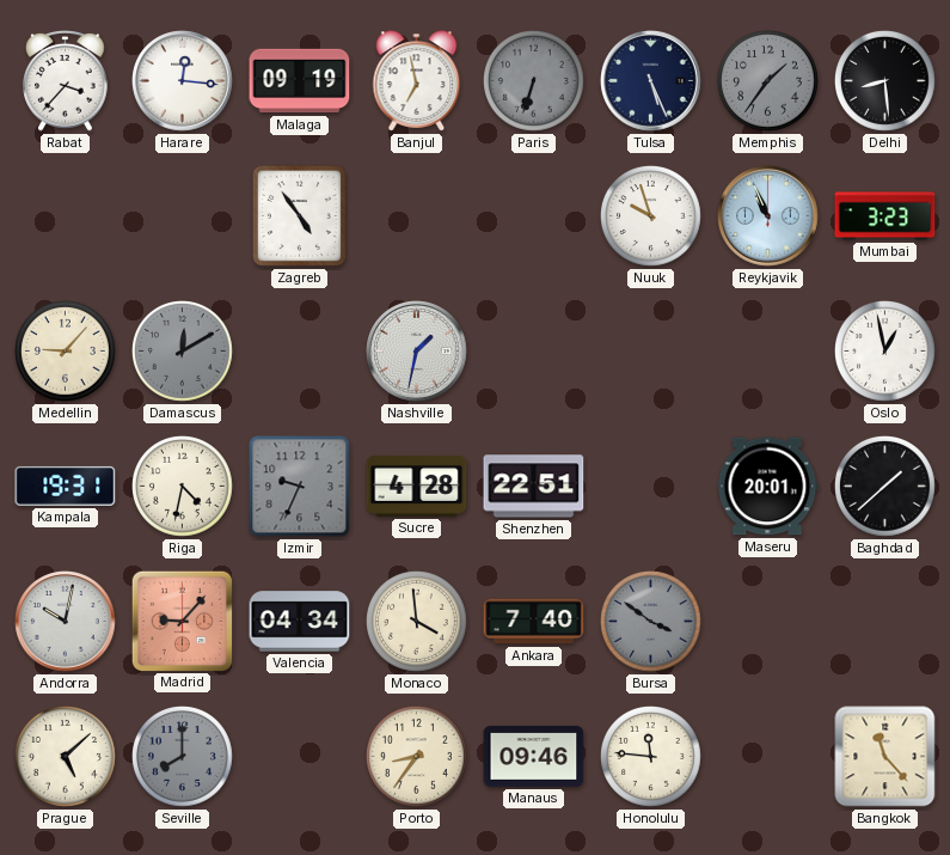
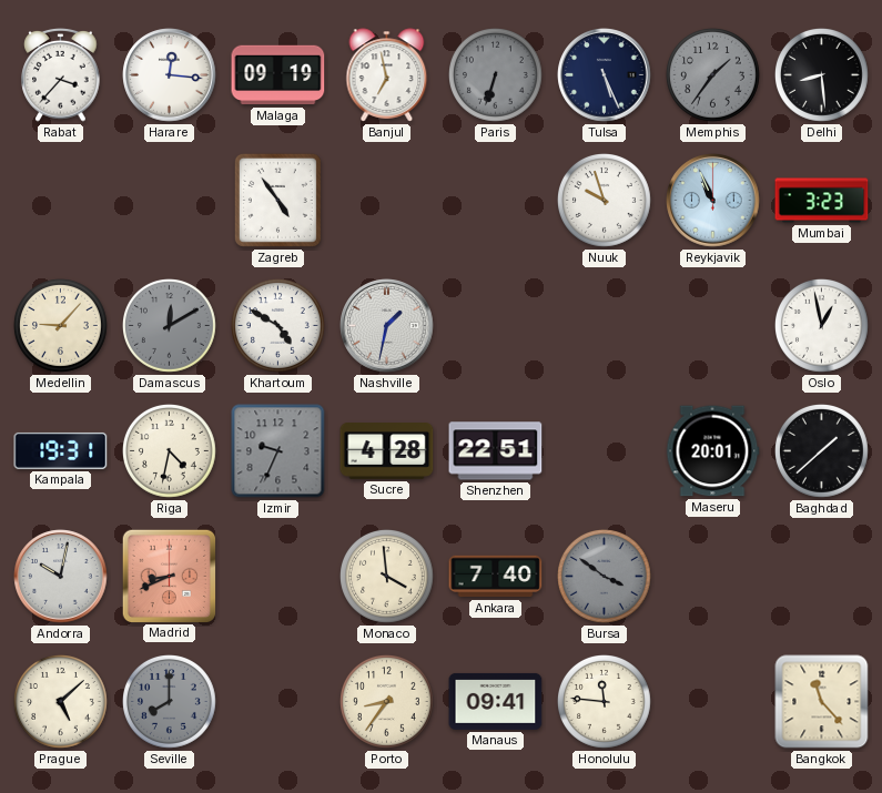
Khartoum: none -> 4:50
Madrid: 9:07 -> 8:41
Valencia: 04:34 -> none
Manaus: 09:46 -> 09:41
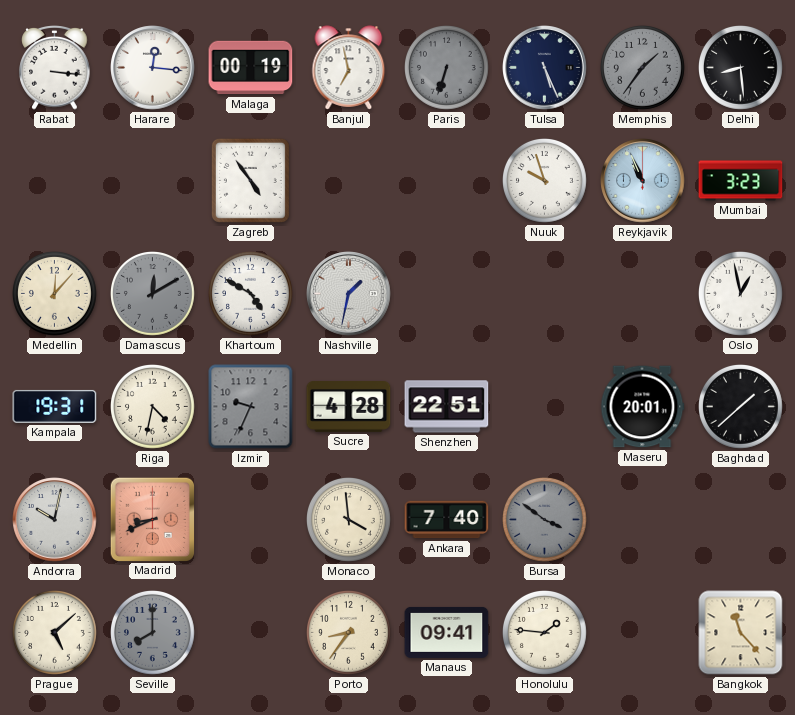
Rabat: 3:37 -> 3:16
Malaga: 09:19 -> 00:19
Medellin: 9:07 -> 12:07
Honolulu: 11:46 -> 1:46
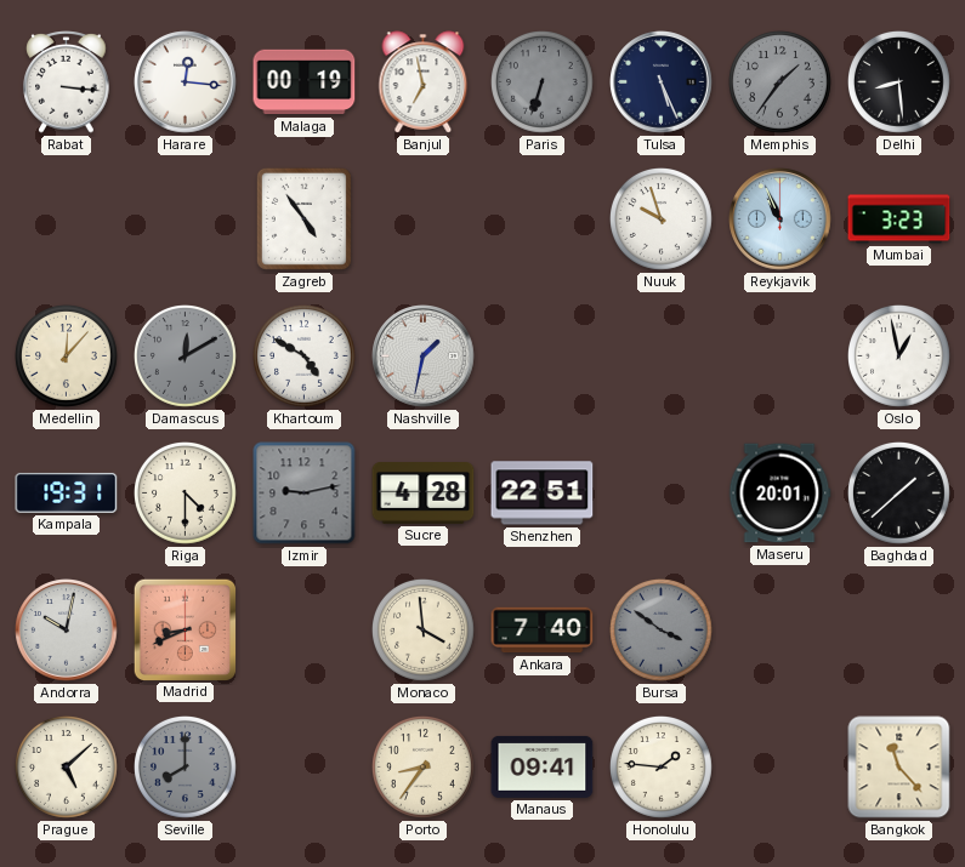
Riga: 4:32 -> 4:30
Izmir: 9:34 -> 9:13
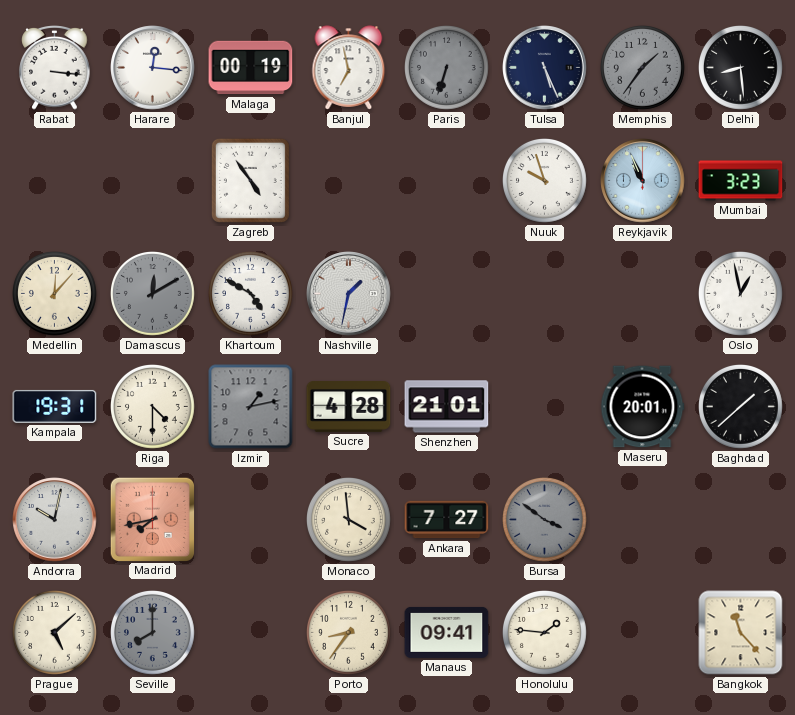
Izmir: 9:13 -> 1:13
Shenzhen: 22:51 -> 21:01
Madrid: 8:41 -> 7:43
Ankara: 7:40 -> 7:27
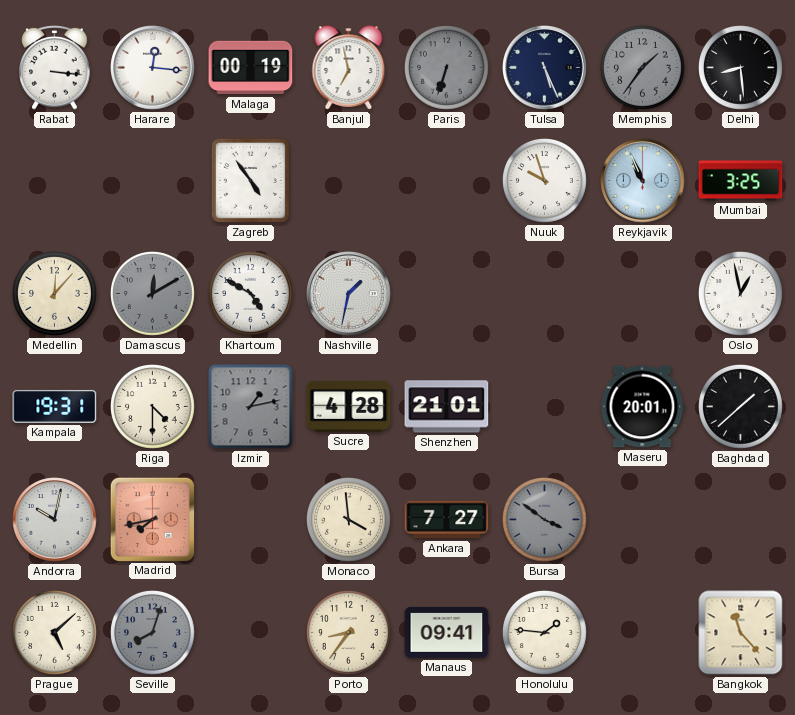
Mumbai: 3:23 -> 3:25
Seville: 8:00 -> 8:03
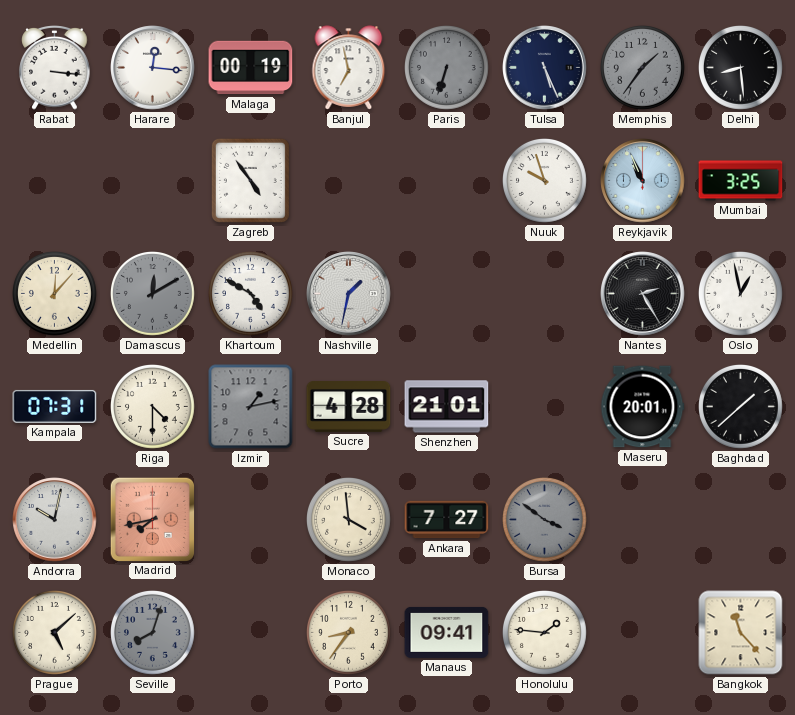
Nantes: none -> 2:25
Kampala: 19:31 -> 07:31
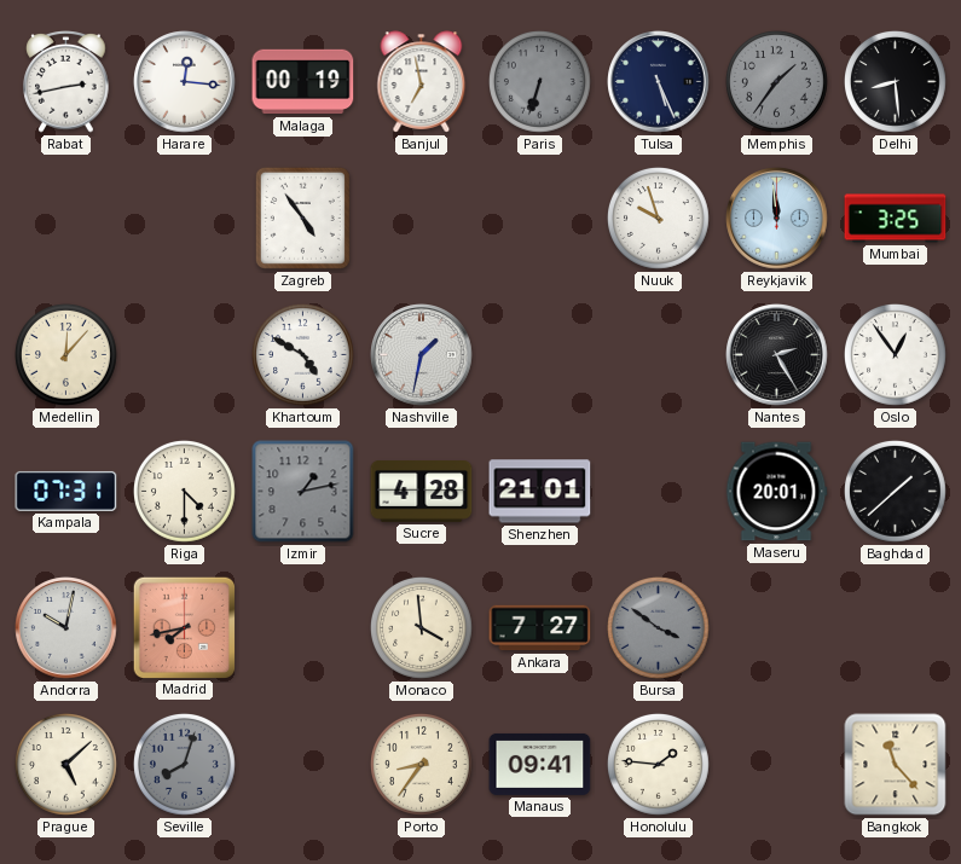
Rabat: 3:16 -> 2:43
Reykjavik: 10:56 -> 11:59
Damascus: 12:10 -> none
Oslo: 12:58 -> 12:54
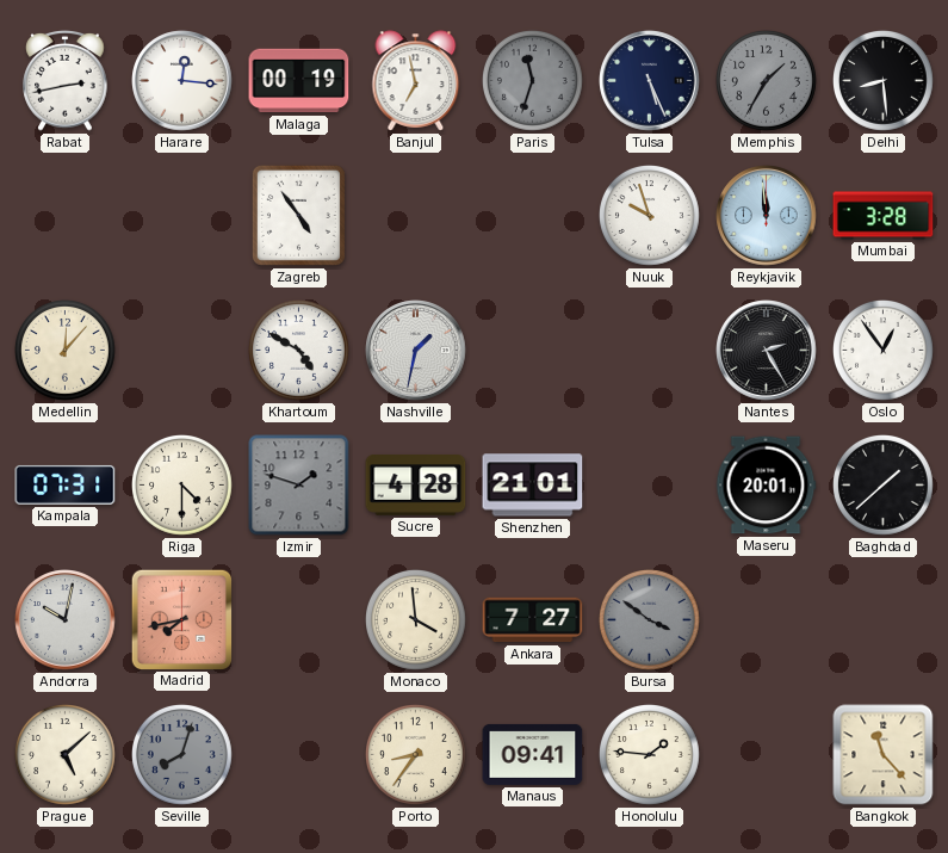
Paris: 6:33 -> 11:33
Memphis: 1:36 -> 1:35
Mumbai: 3:25 -> 3:28
Izmir: 1:13 -> 1:48
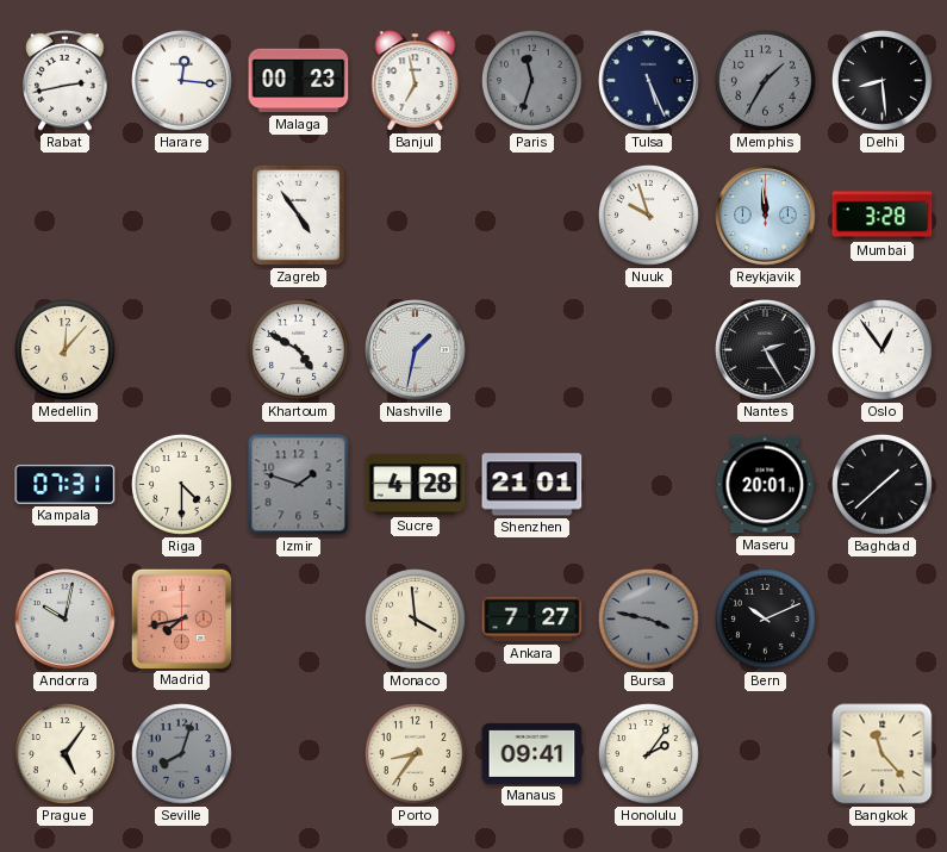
Malaga: 00:19 -> 00:23
Bursa: 3:51 -> 3:47
Bern: none -> 10:11
Prague: 5:08 -> 5:06
Honolulu: 1:46 -> 2:06
